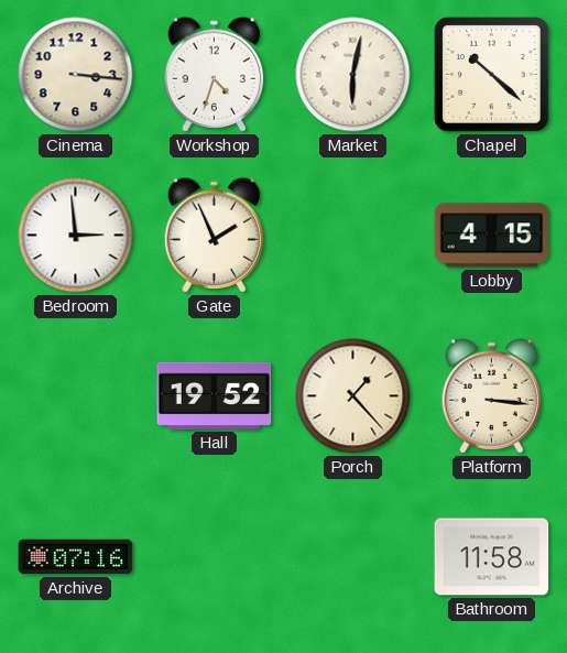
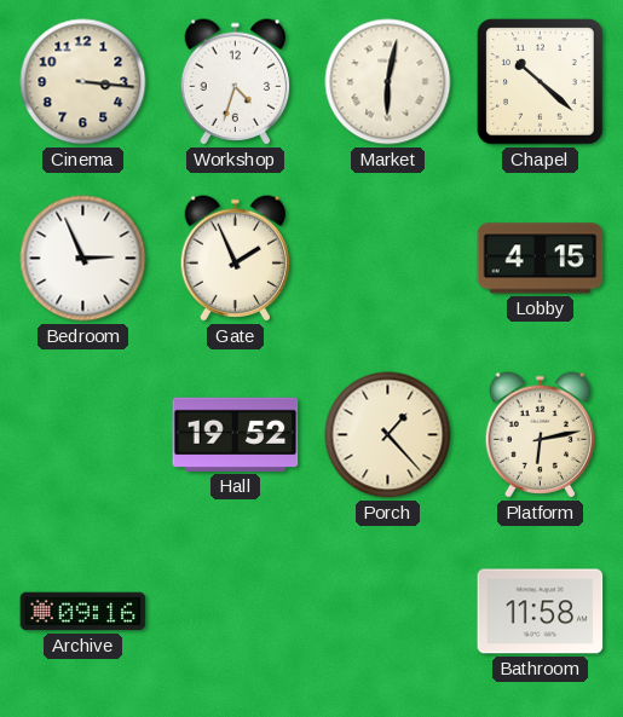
Bedroom: 2:59 -> 2:56
Platform: 3:16 -> 6:13
Archive: 07:16 -> 09:16
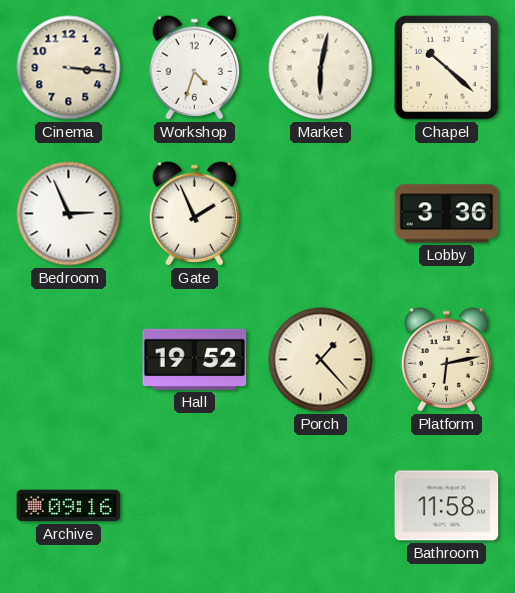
Lobby: 4:15 -> 3:36
